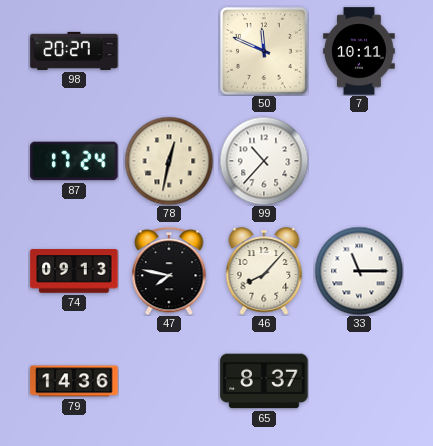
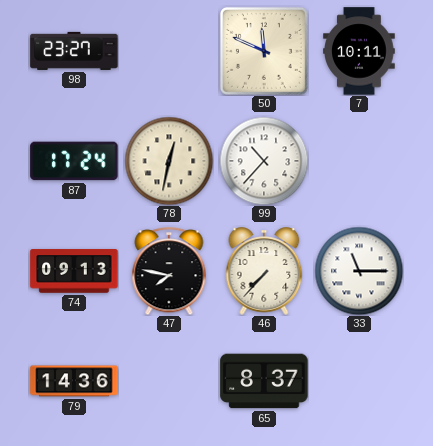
98: 20:27 -> 23:27
46: 8:07 -> 7:37
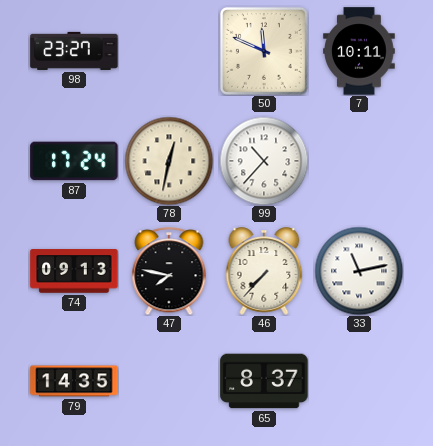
33: 11:15 -> 11:13
79: 14:36 -> 14:35
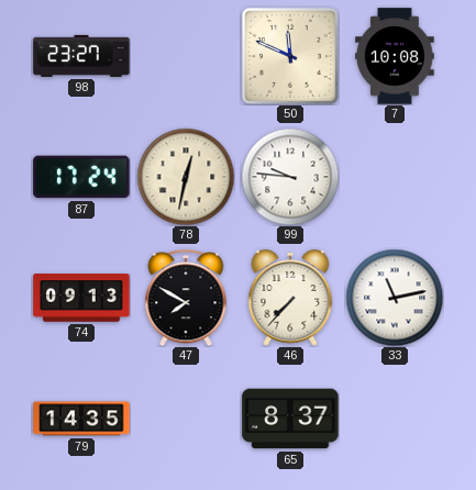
7: 10:11 -> 10:08
99: 10:37 -> 9:46
47: 7:47 -> 7:50
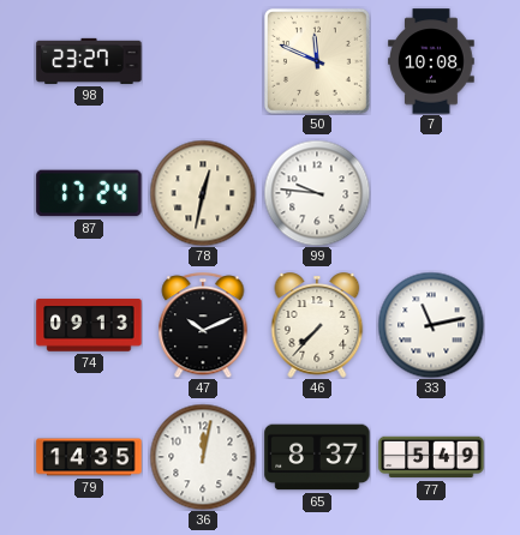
47: 7:50 -> 10:11
36: none -> 12:02
77: none -> 5:49
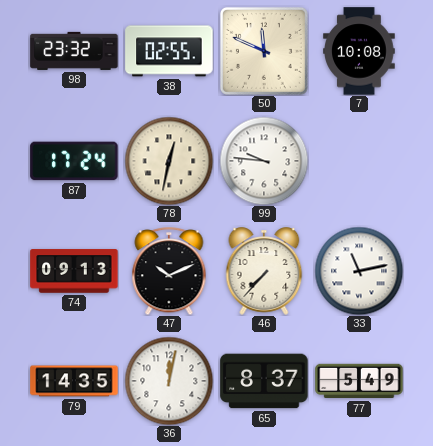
98: 23:27 -> 23:32
38: none -> 02:55
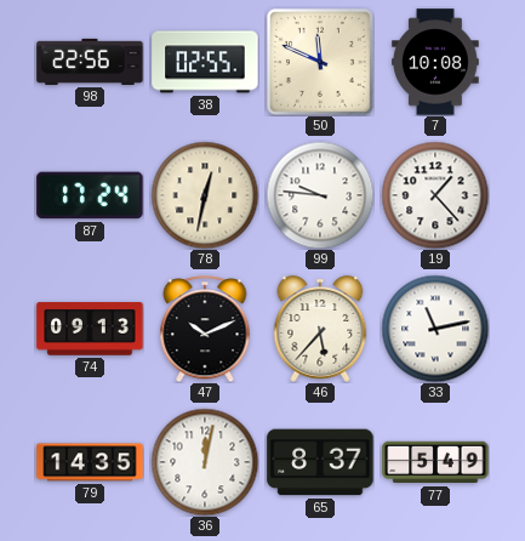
98: 23:32 -> 22:56
19: none -> 1:23
46: 7:37 -> 5:37
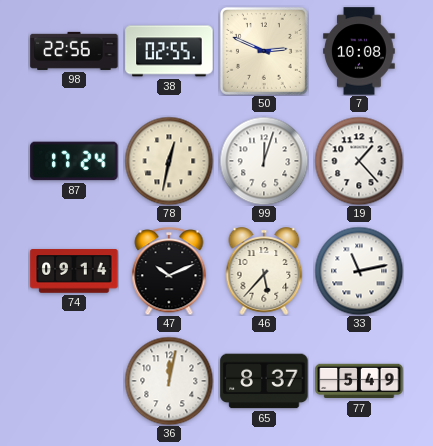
50: 11:49 -> 2:49
99: 9:46 -> 12:03
74: 09:13 -> 09:14
79: 14:35 -> none
